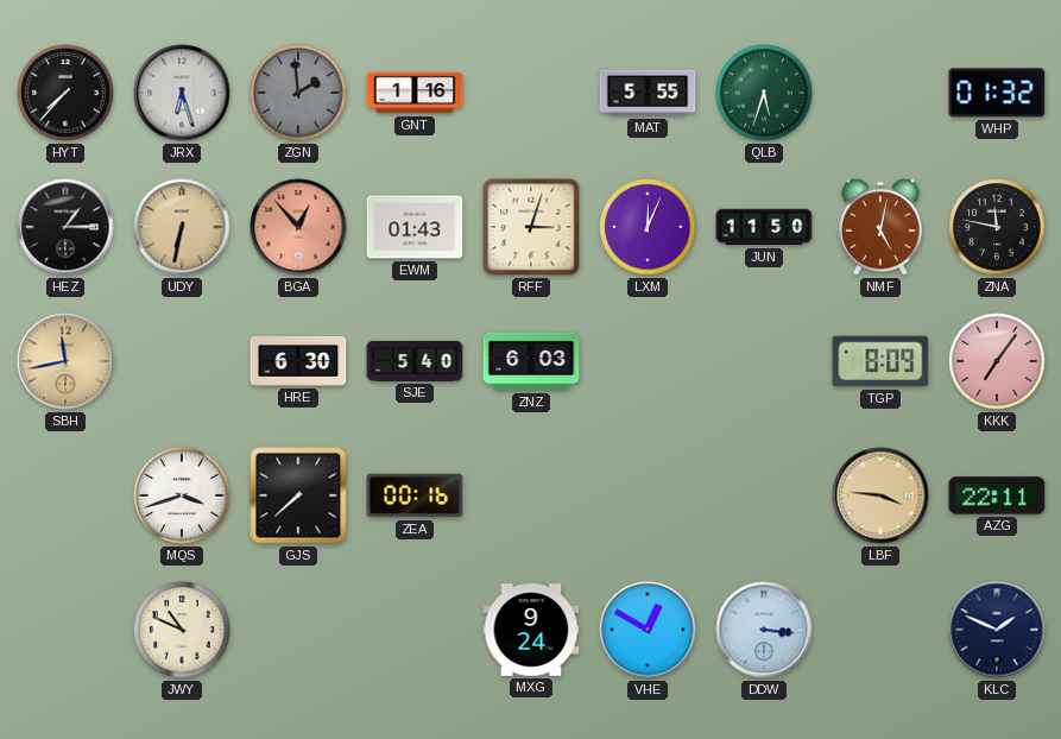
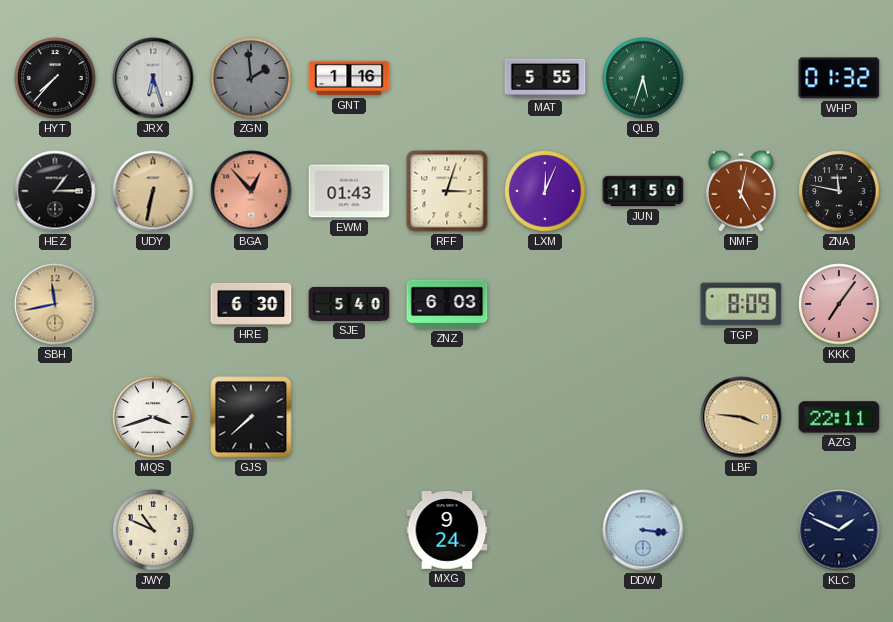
ZEA: 00:16 -> none
VHE: 12:50 -> none
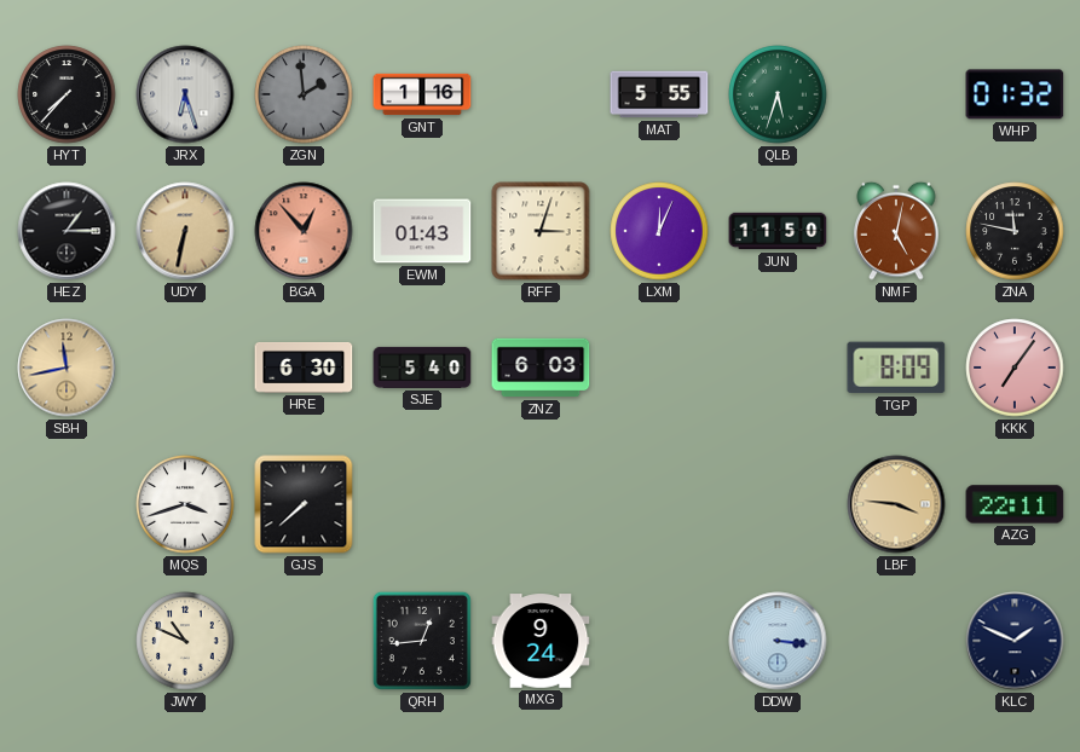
QRH: none -> 12:44
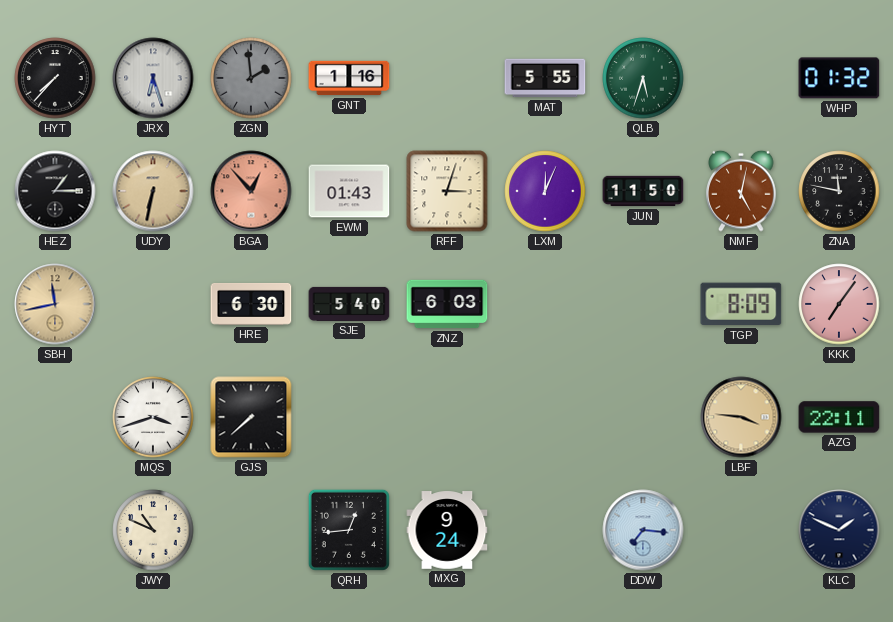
DDW: 3:16 -> 7:16
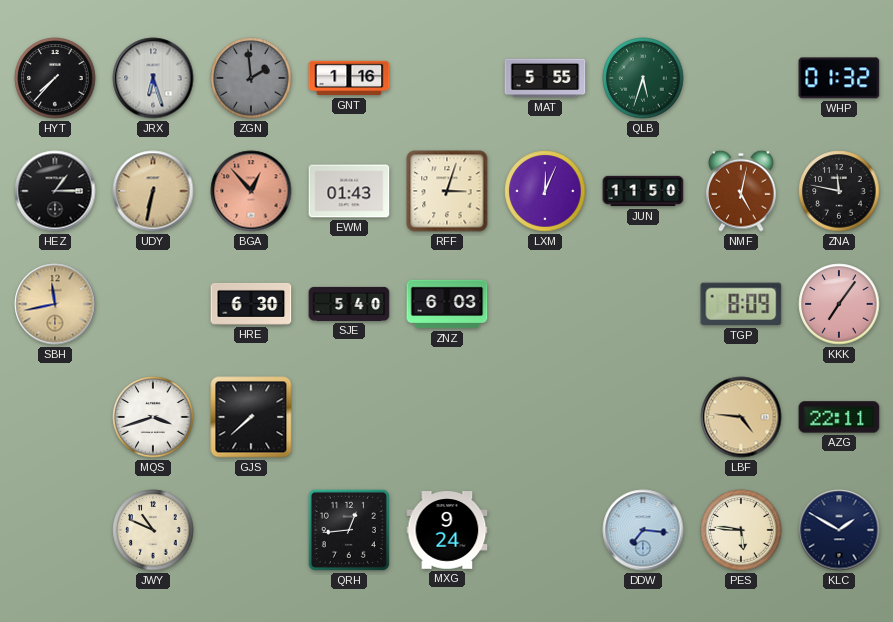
LBF: 3:46 -> 4:46
PES: none -> 5:46
KLC: 1:49 -> 1:50
